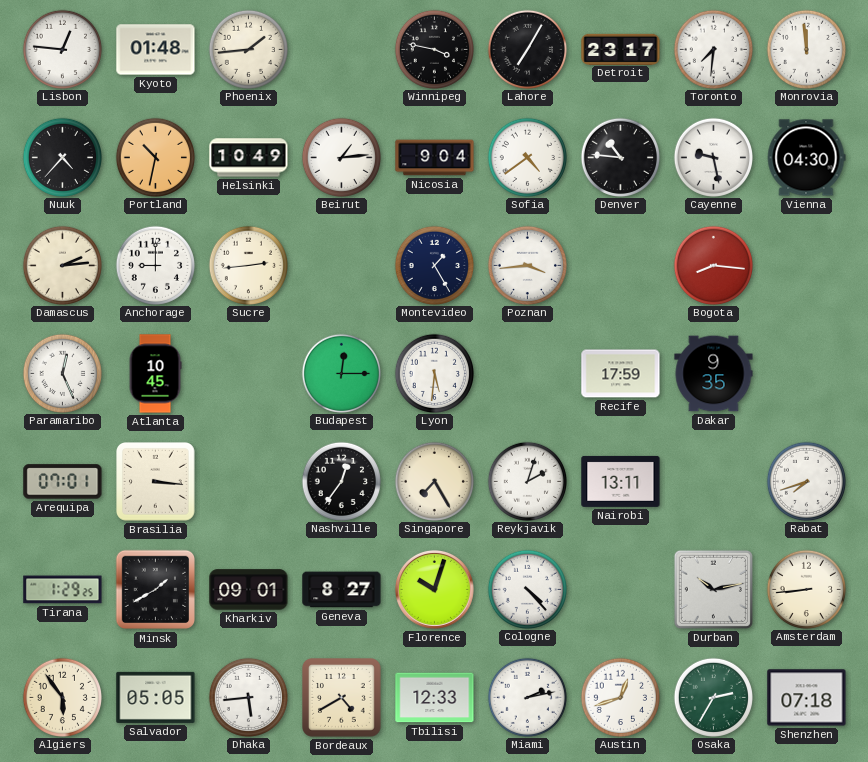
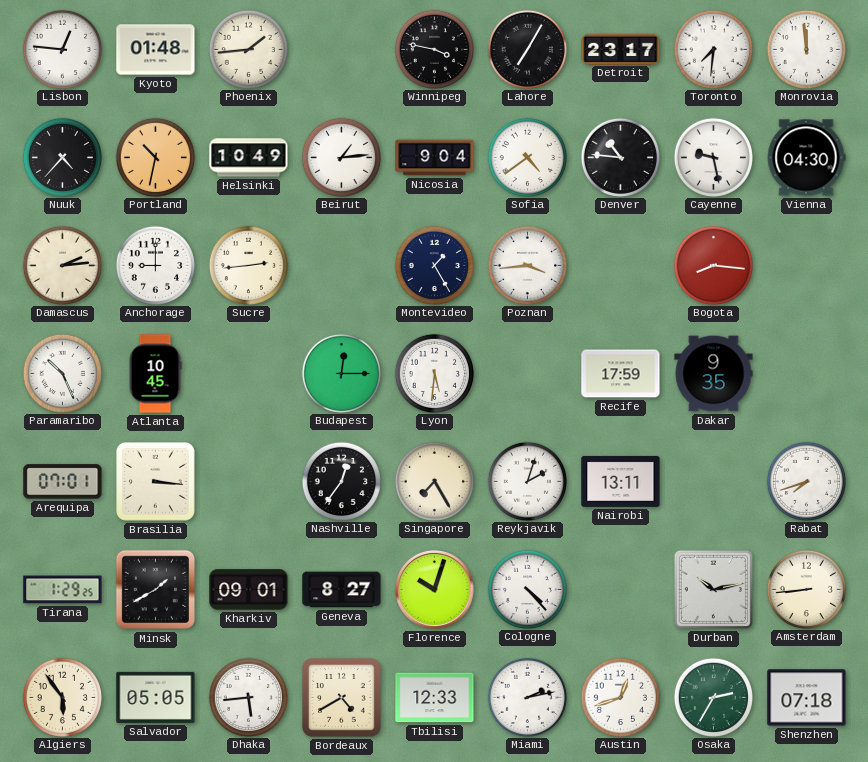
Paramaribo: 12:26 -> 10:26
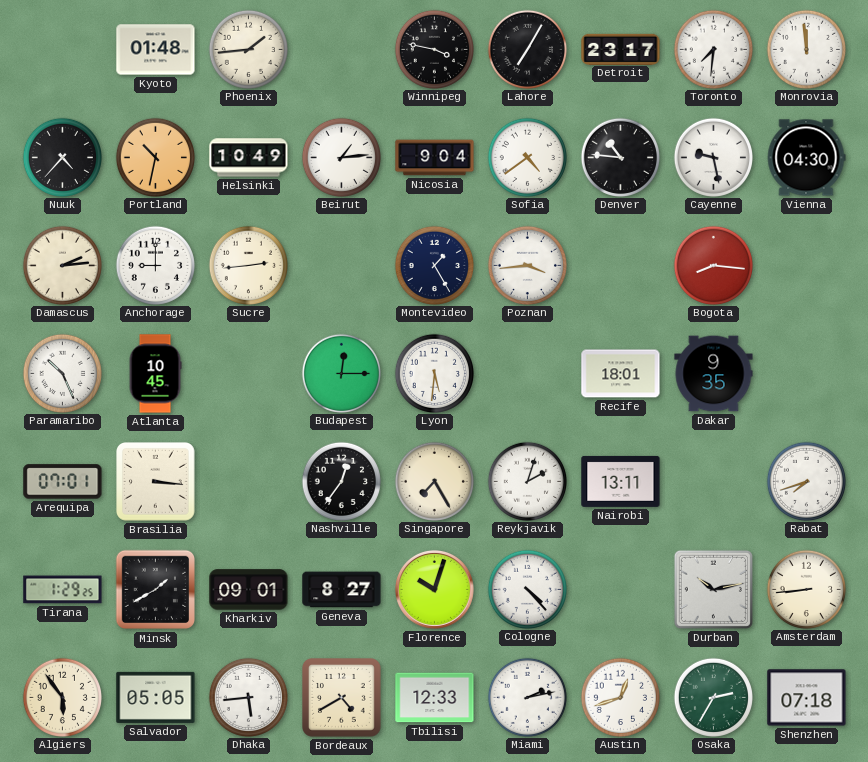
Lisbon: 12:46 -> none
Recife: 17:59 -> 18:01
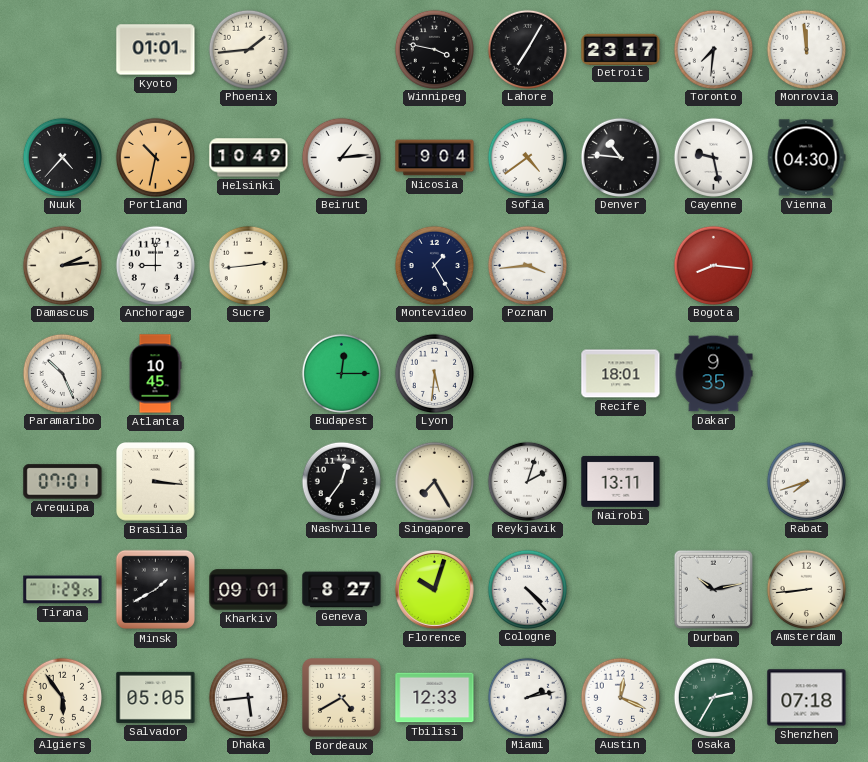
Kyoto: 01:48 -> 01:01
Austin: 12:42 -> 12:19
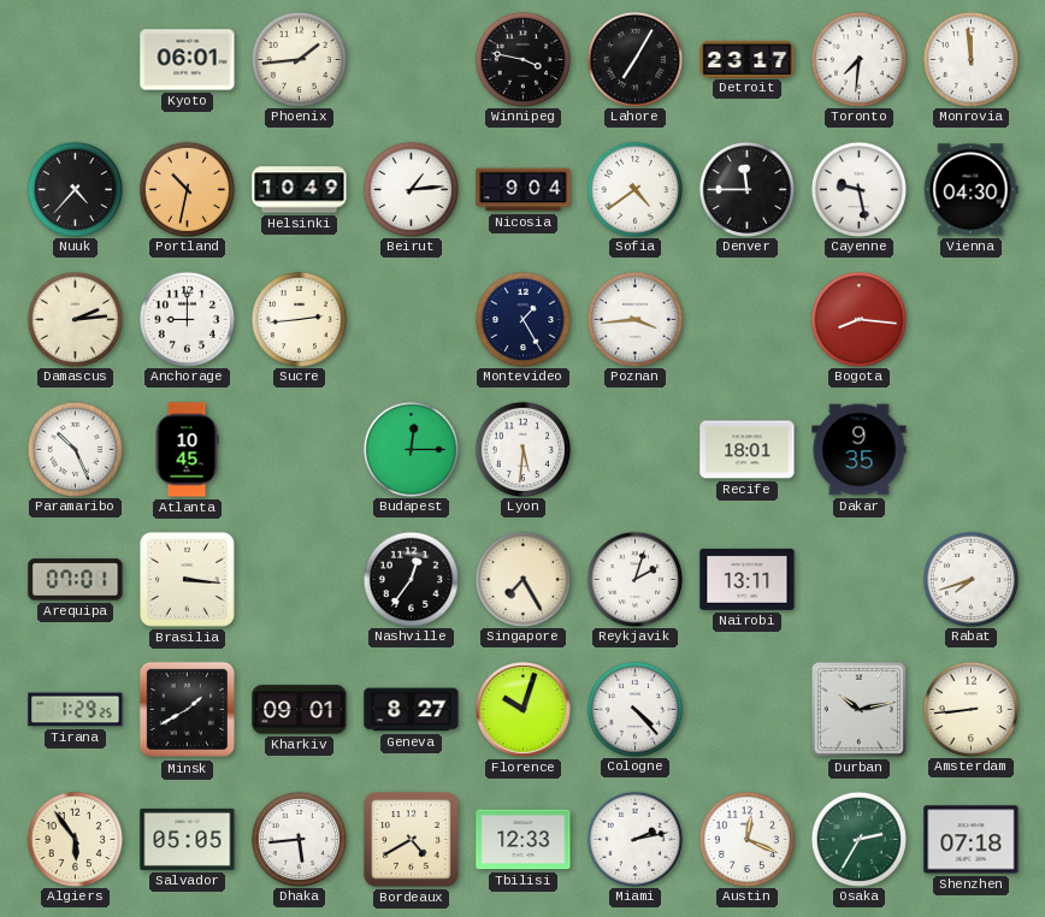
Kyoto: 01:01 -> 06:01
Denver: 10:46 -> 11:45
